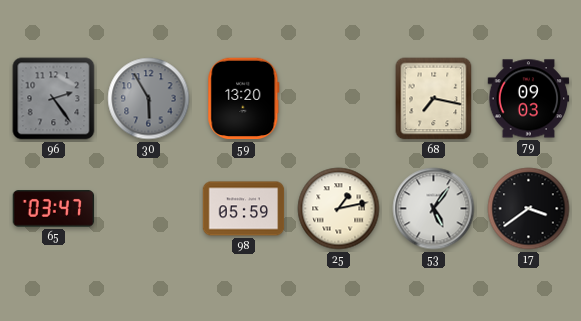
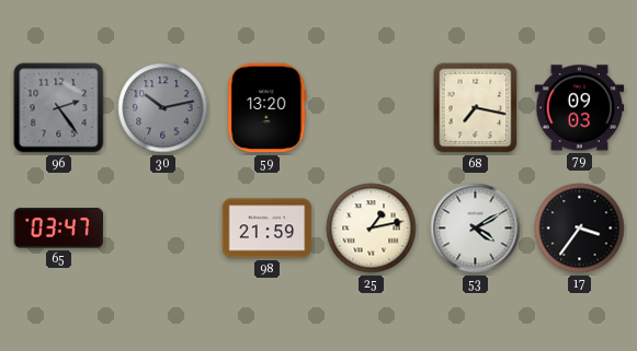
30: 5:55 -> 10:13
98: 05:59 -> 21:59
53: 5:06 -> 4:10
17: 3:39 -> 3:36
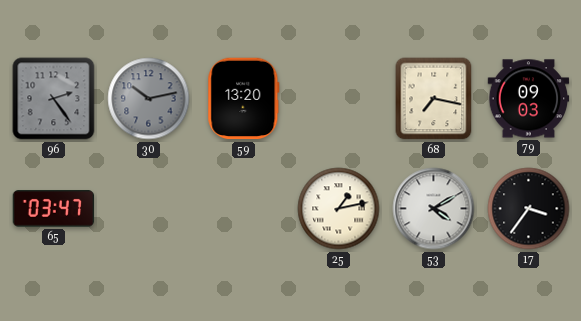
98: 21:59 -> none
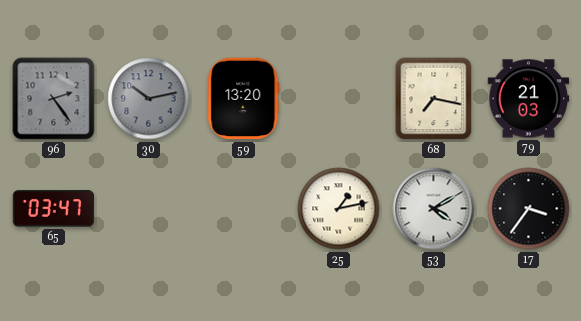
79: 09:03 -> 21:03
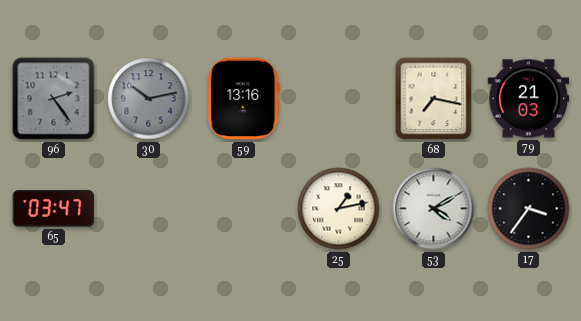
59: 13:20 -> 13:16
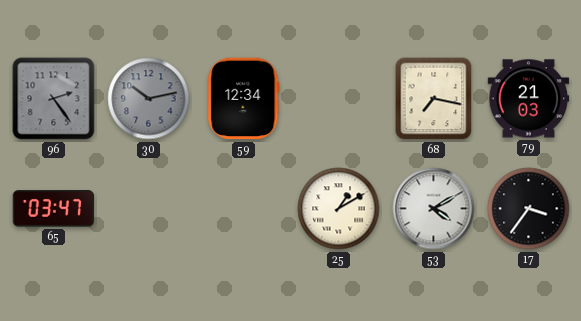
59: 13:16 -> 12:34
25: 1:13 -> 1:10
